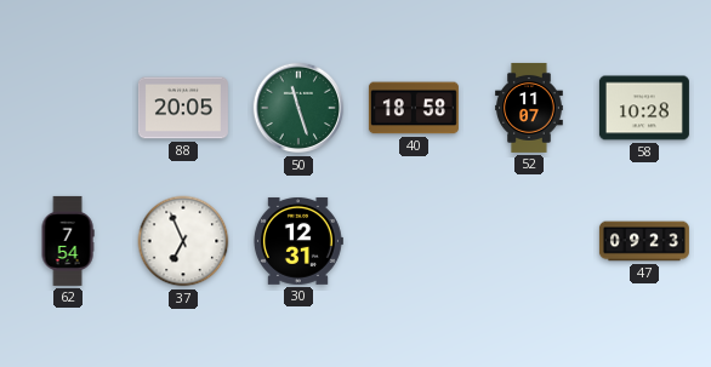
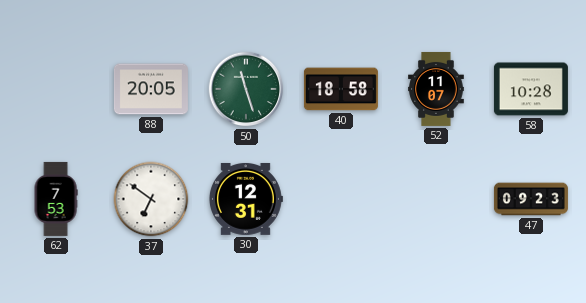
62: 7:54 -> 7:53
37: 6:56 -> 6:51
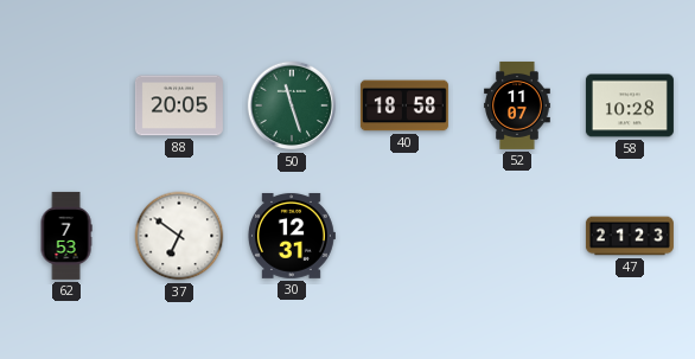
47: 09:23 -> 21:23
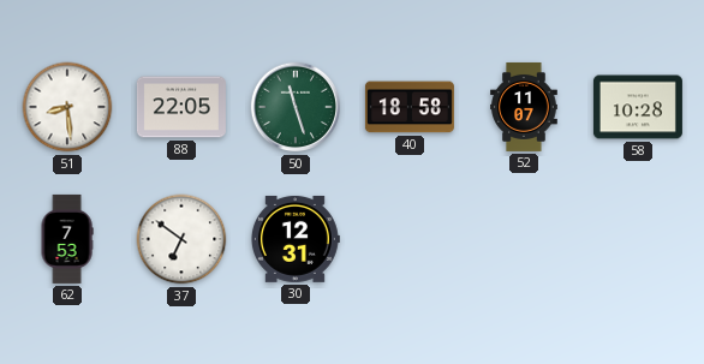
51: none -> 8:29
88: 20:05 -> 22:05
47: 21:23 -> none
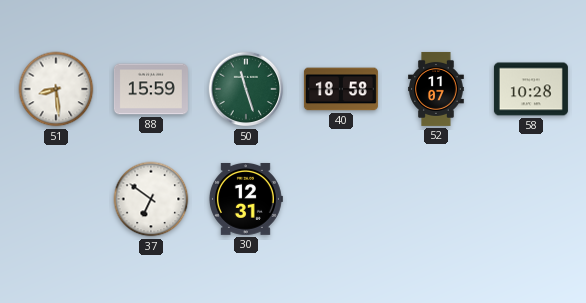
88: 22:05 -> 15:59
62: 7:53 -> none
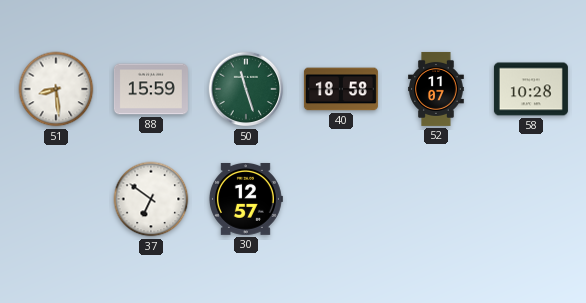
30: 12:31 -> 12:57
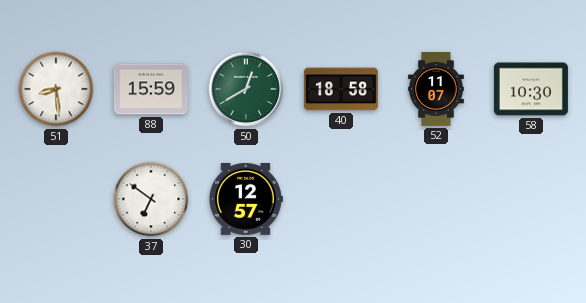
50: 11:27 -> 12:40
58: 10:28 -> 10:30
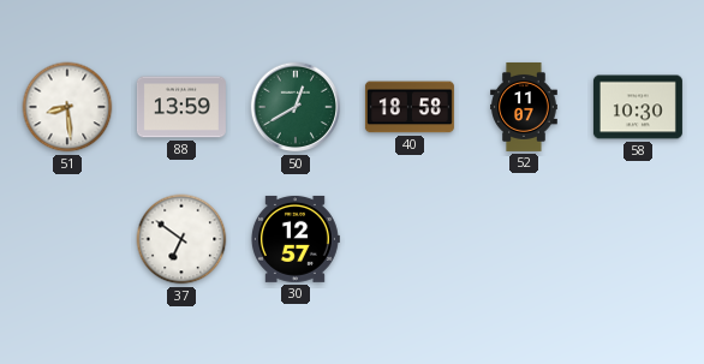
88: 15:59 -> 13:59
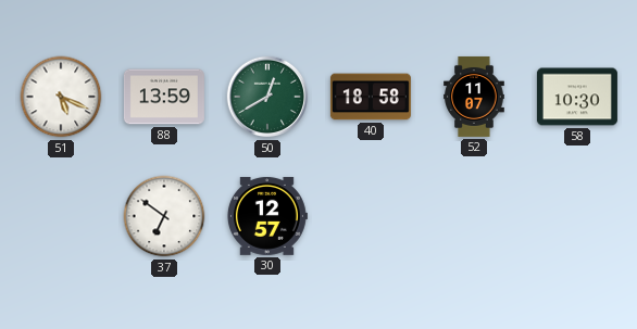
51: 8:29 -> 5:19
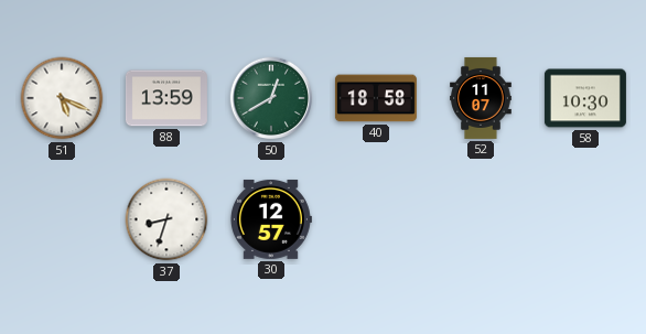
37: 6:51 -> 8:33
